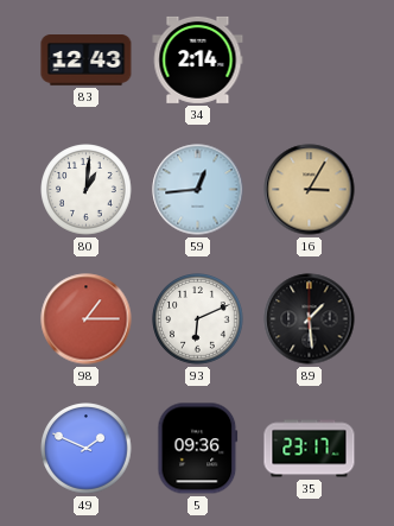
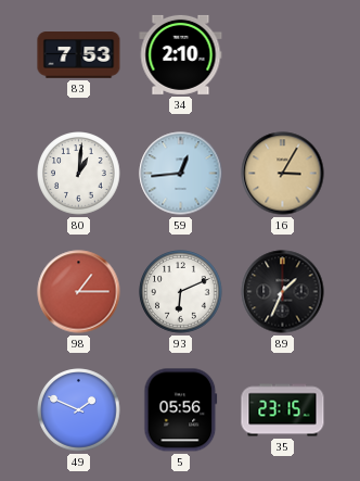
83: 12:43 -> 7:53
34: 2:14 -> 2:10
89: 1:29 -> 1:34
5: 09:36 -> 05:56
35: 23:17 -> 23:15
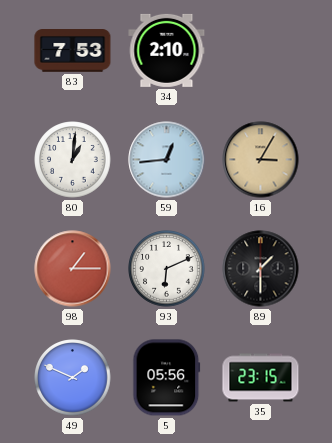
89: 1:34 -> 1:30
